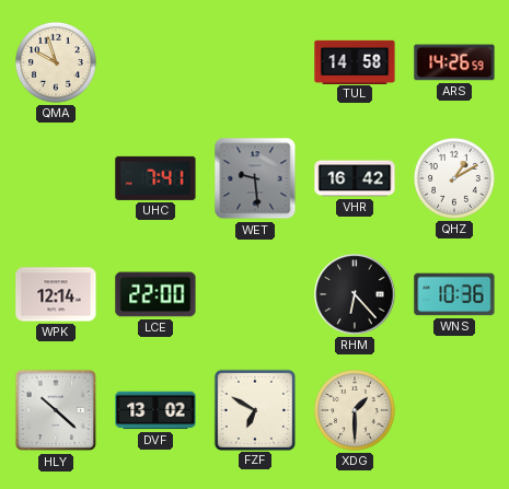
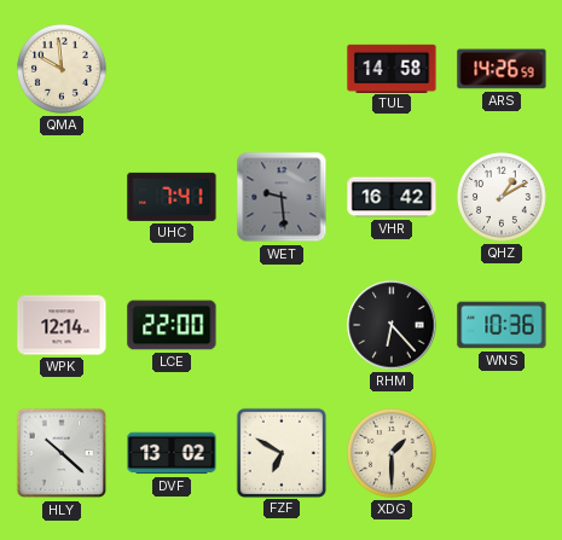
QMA: 9:57 -> 9:59
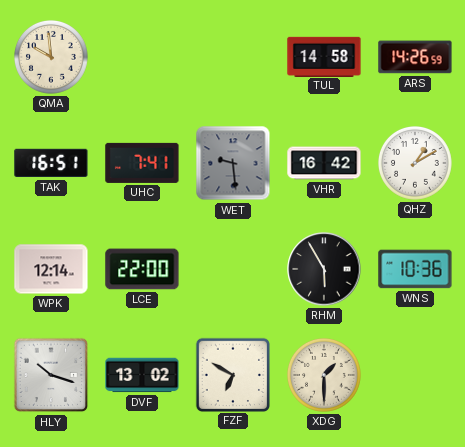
TAK: none -> 16:51
RHM: 6:23 -> 5:55
HLY: 10:22 -> 10:18
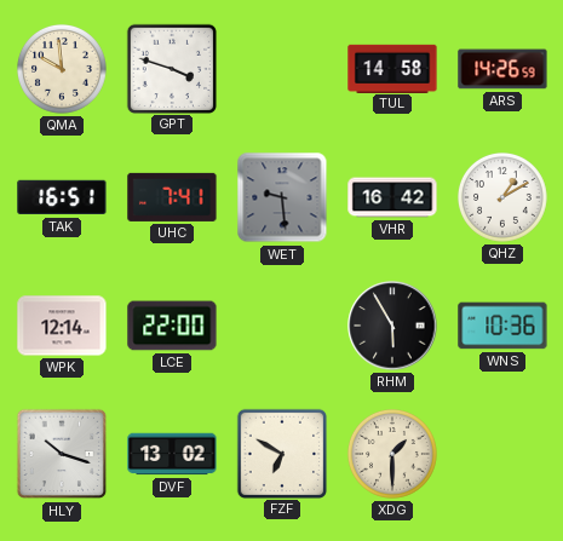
GPT: none -> 3:48
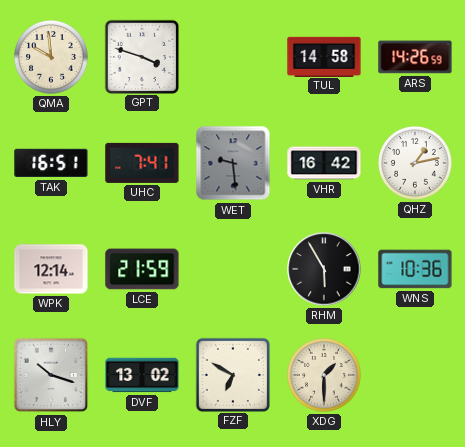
QHZ: 1:10 -> 1:13
LCE: 22:00 -> 21:59
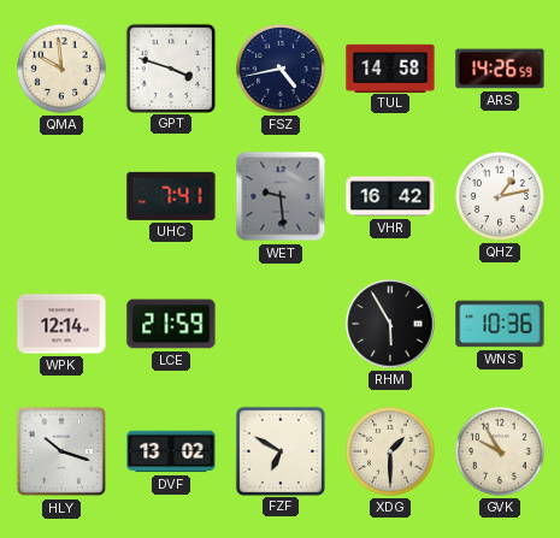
FSZ: none -> 4:43
TAK: 16:51 -> none
GVK: none -> 9:55
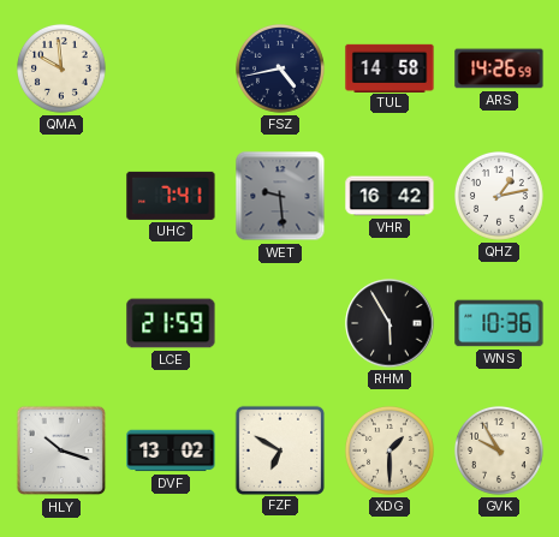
GPT: 3:48 -> none
WPK: 12:14 -> none
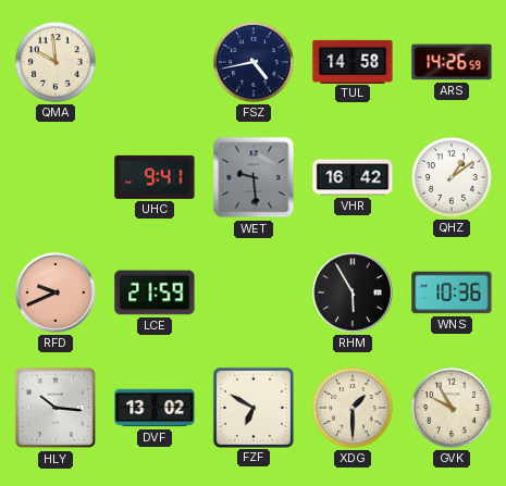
UHC: 7:41 -> 9:41
QHZ: 1:13 -> 1:09
RFD: none -> 9:41
HLY: 10:18 -> 10:16
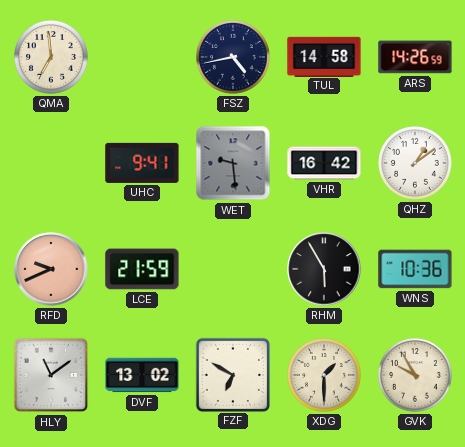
QMA: 9:59 -> 6:59
HLY: 10:16 -> 11:09
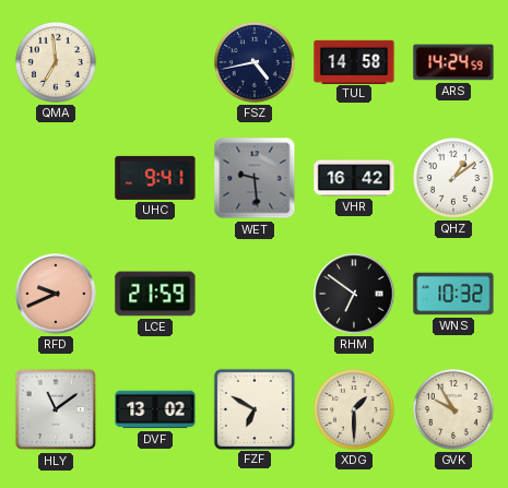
ARS: 14:26 -> 14:24
RHM: 5:55 -> 6:51
WNS: 10:36 -> 10:32
